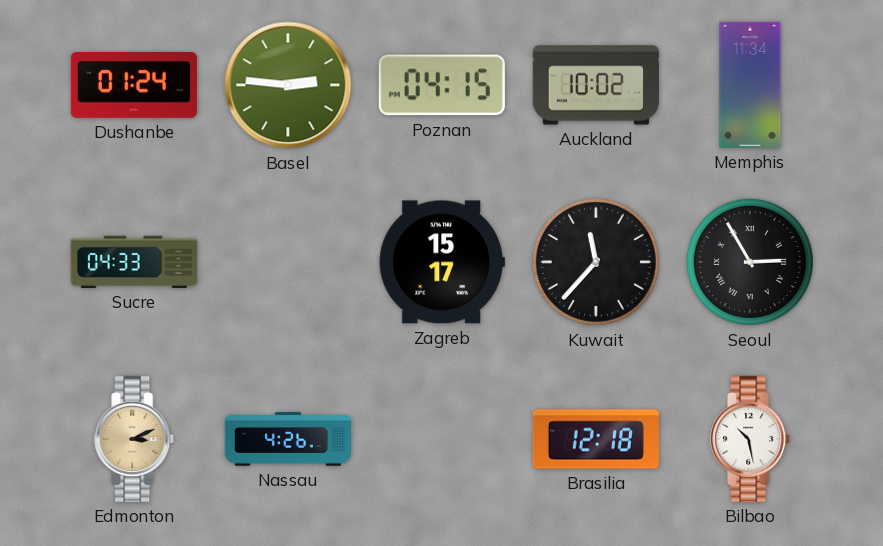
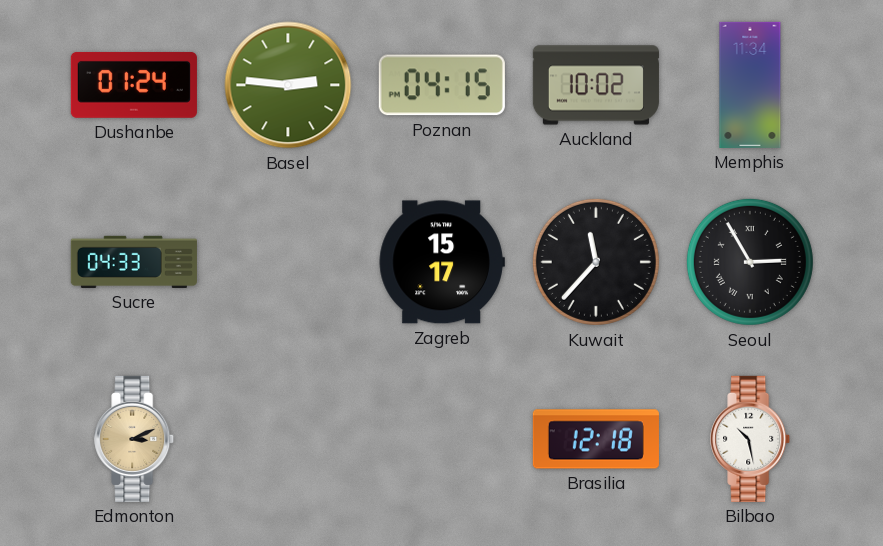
Nassau: 4:26 -> none
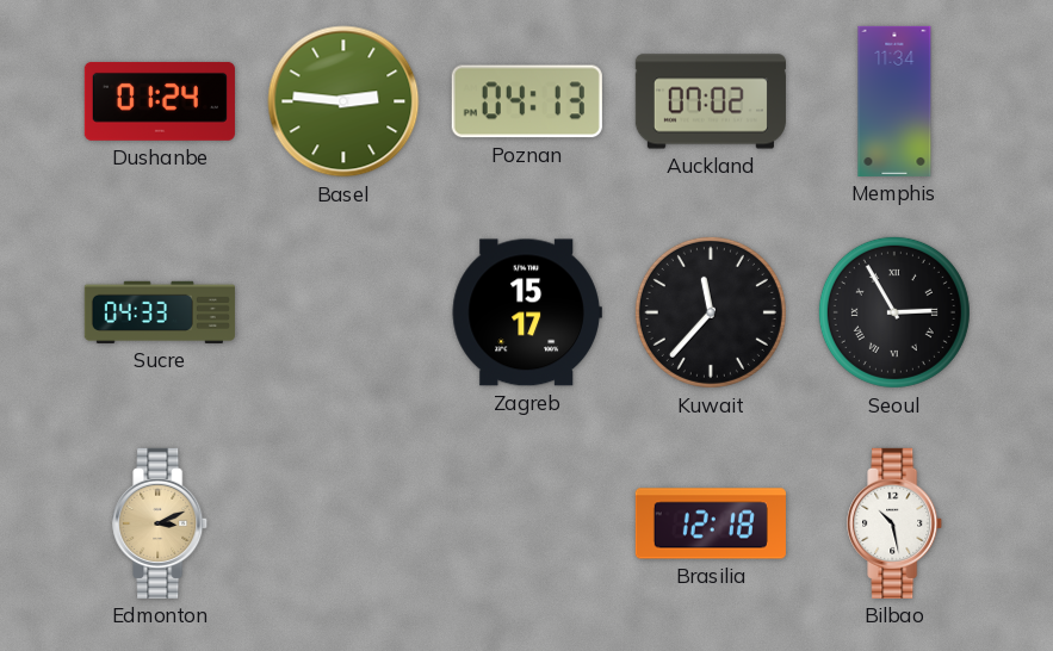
Poznan: 04:15 -> 04:13
Auckland: 10:02 -> 07:02
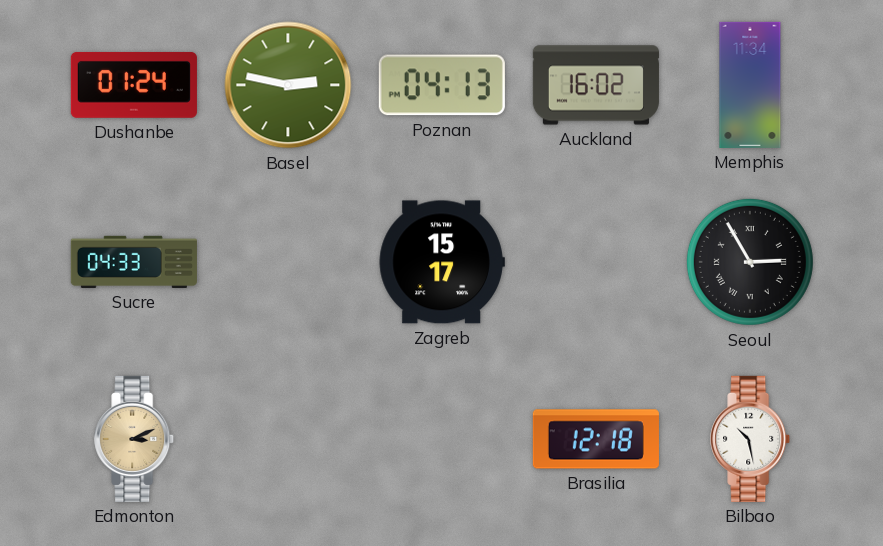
Basel: 2:46 -> 2:47
Auckland: 07:02 -> 16:02
Kuwait: 11:37 -> none
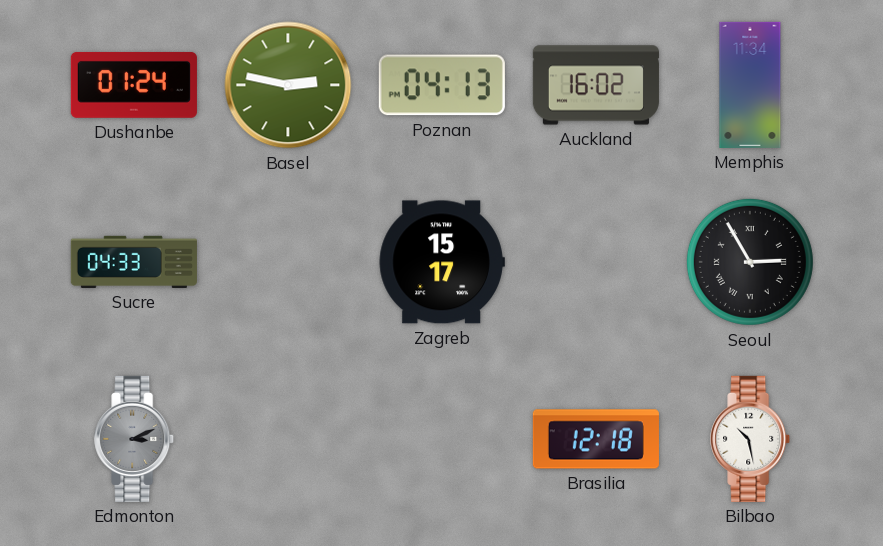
Edmonton dial: champagne -> grey
